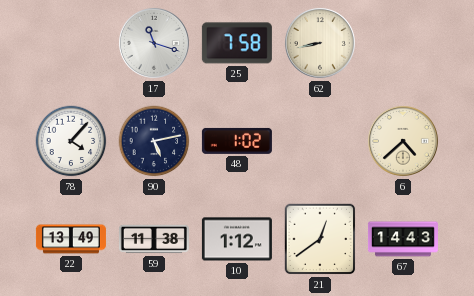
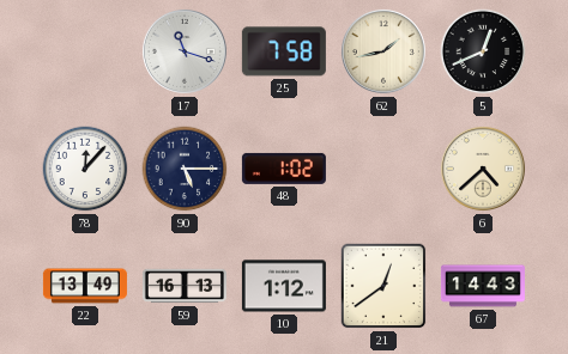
62: 8:43 -> 1:43
5: none -> 12:41
78: 4:07 -> 12:07
90: 5:13 -> 5:15
59: 11:38 -> 16:13
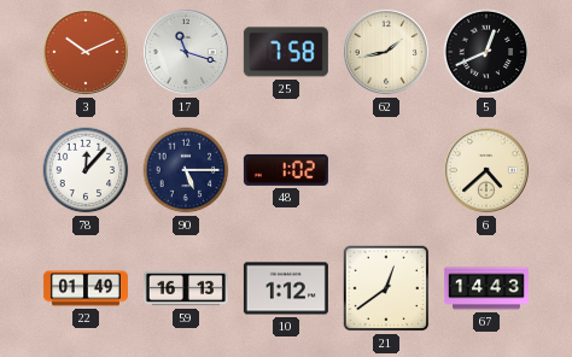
3: none -> 10:11
22: 13:49 -> 01:49
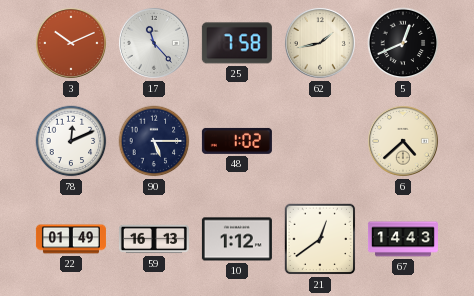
17: 11:18 -> 11:23
78: 12:07 -> 12:11
